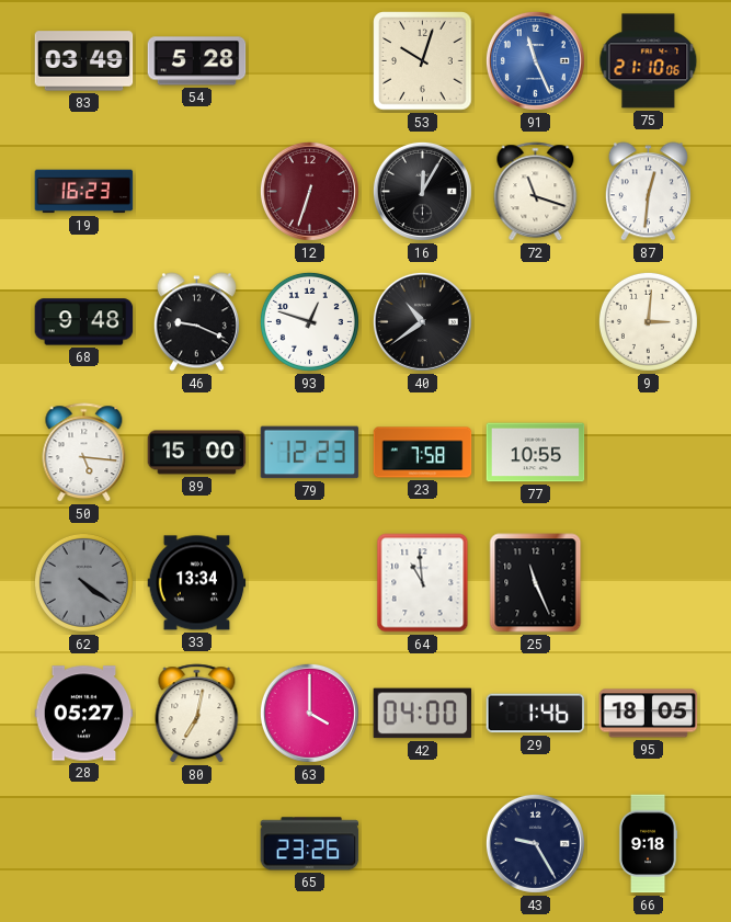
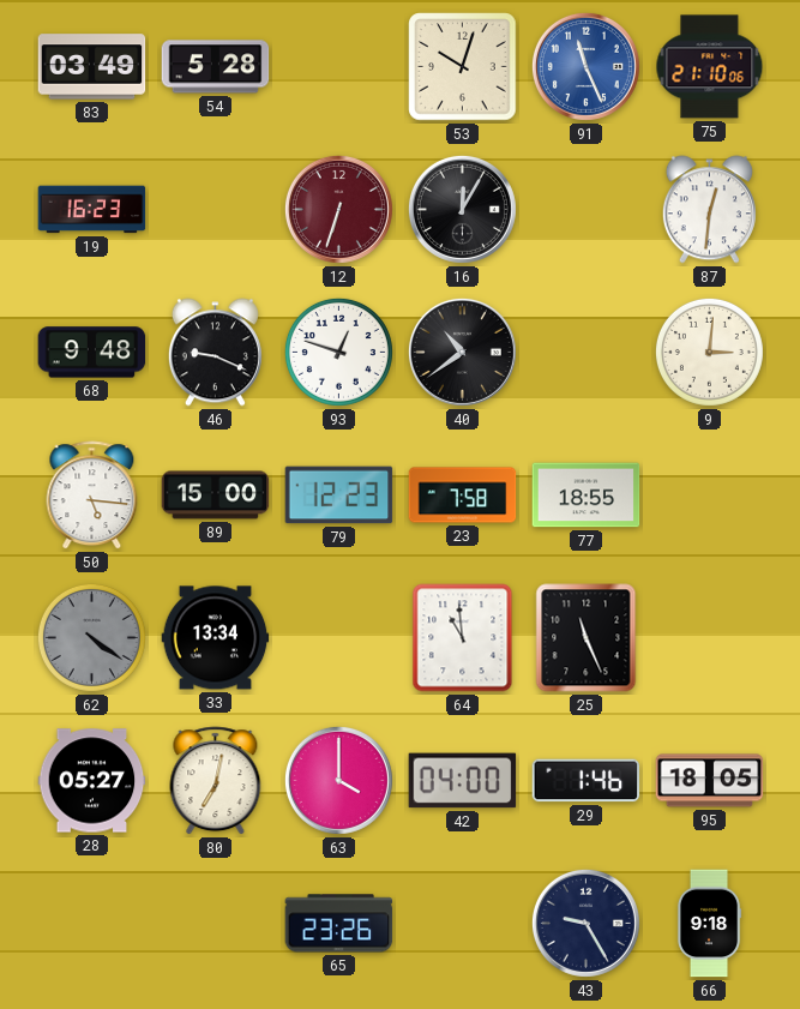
72: 11:18 -> none
77: 10:55 -> 18:55
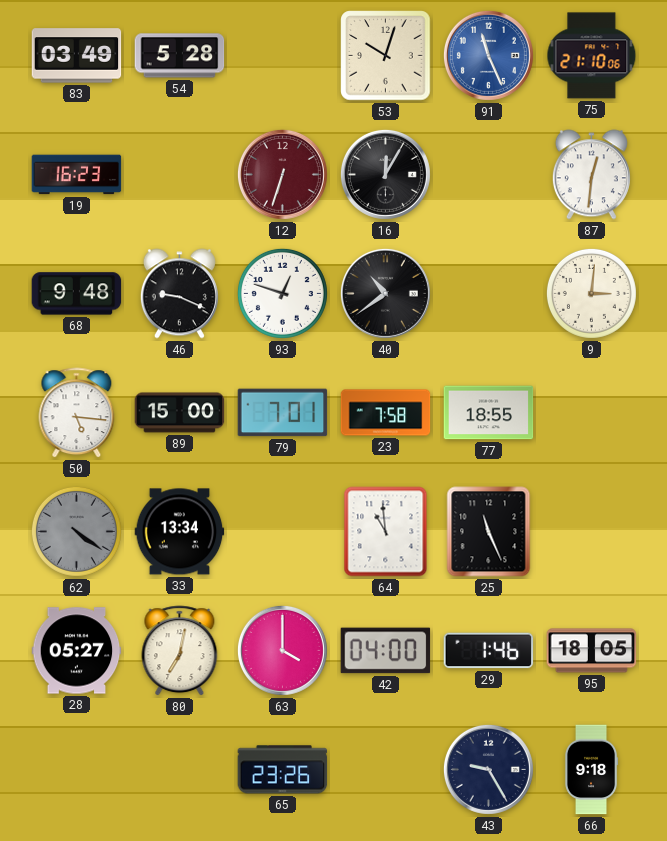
79: 12:23 -> 7:01
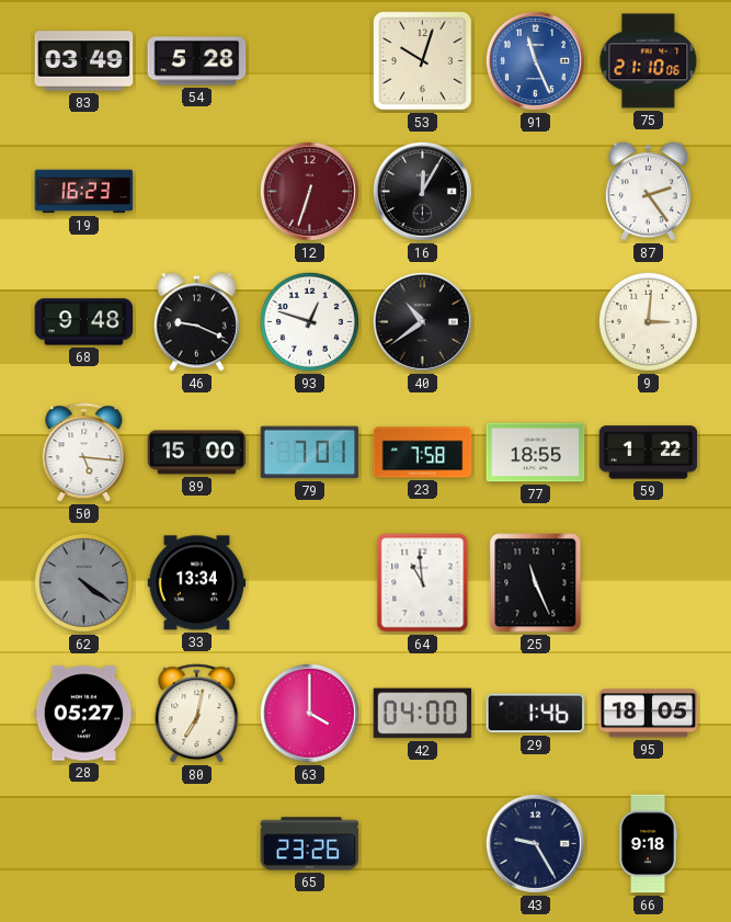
87: 12:31 -> 2:24
59: none -> 1:22
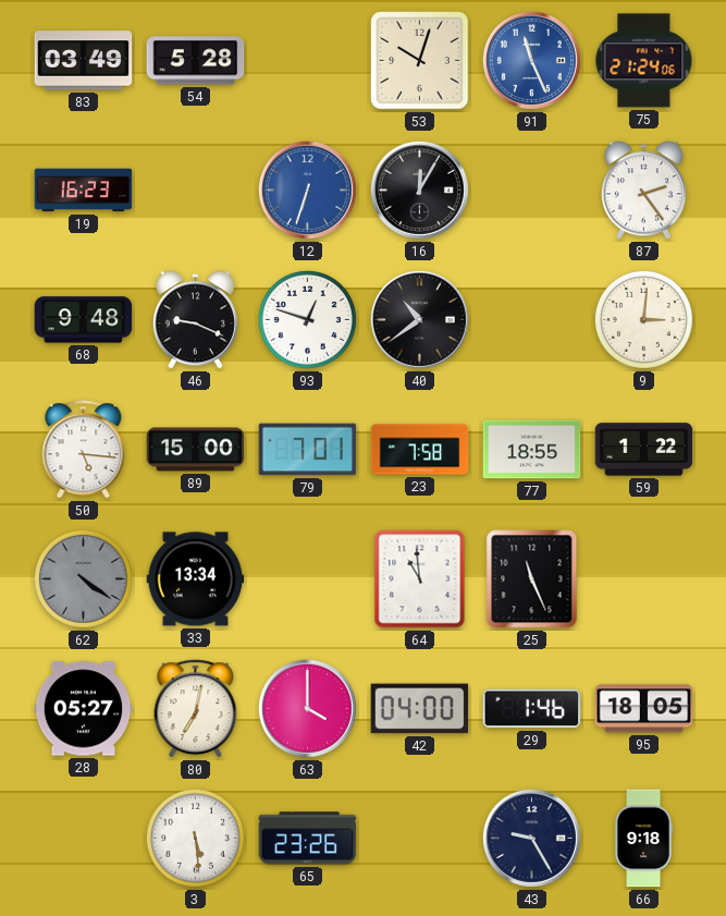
75: 21:10 -> 21:24
12 dial: burgundy -> blue
3: none -> 5:29
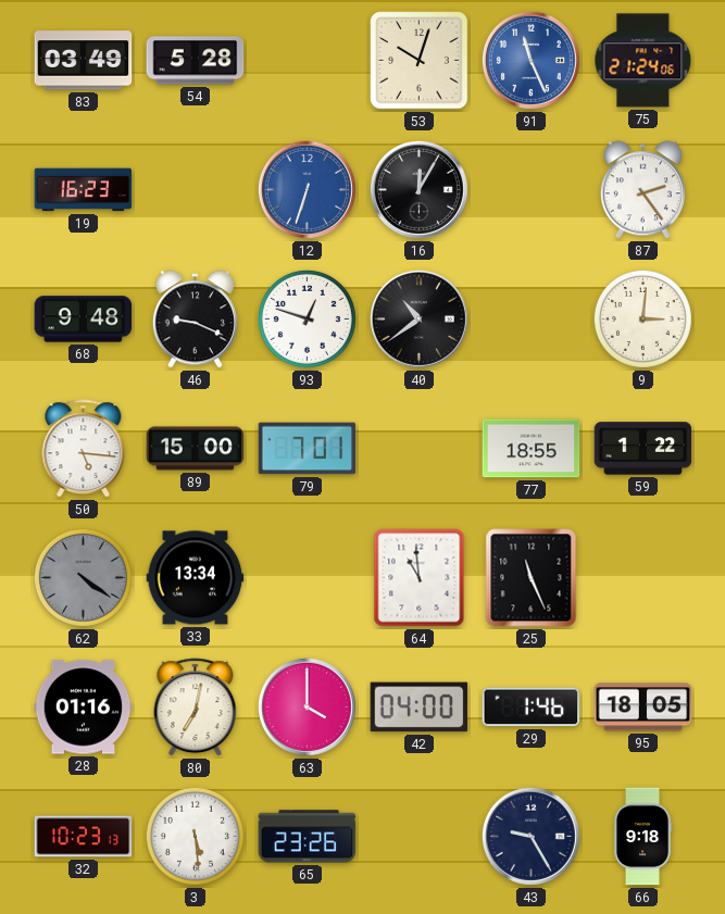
23: 7:58 -> none
28: 05:27 -> 01:16
32: none -> 10:23
